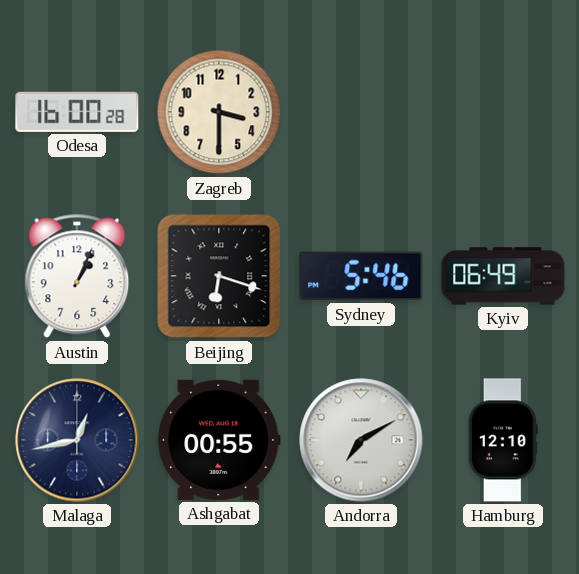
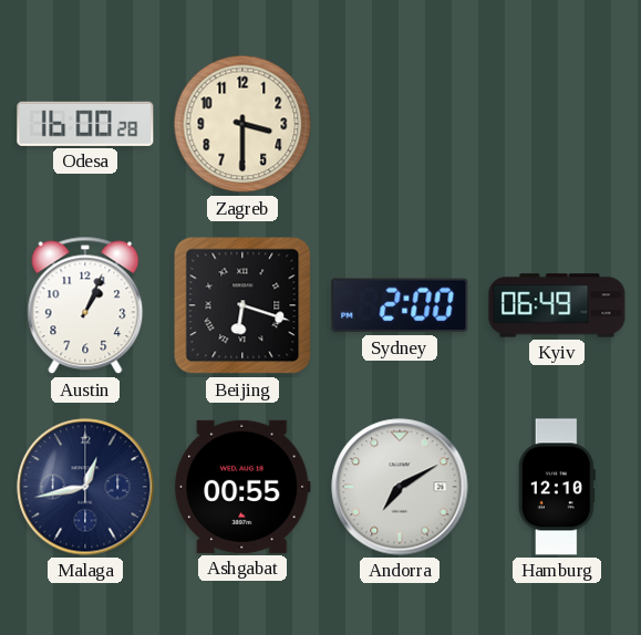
Sydney: 5:46 -> 2:00
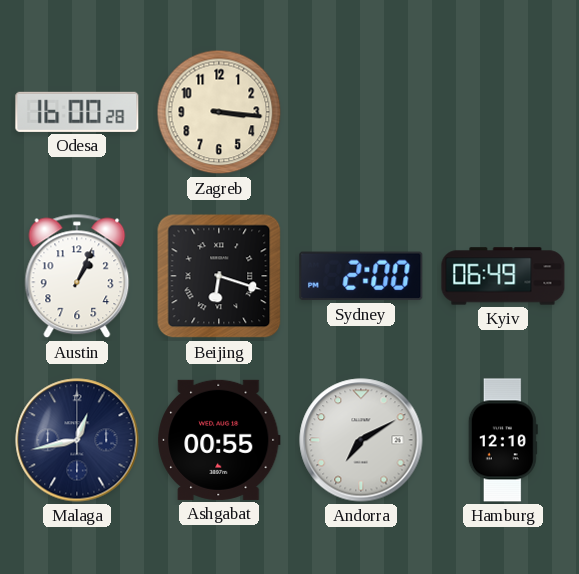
Zagreb: 3:30 -> 3:16
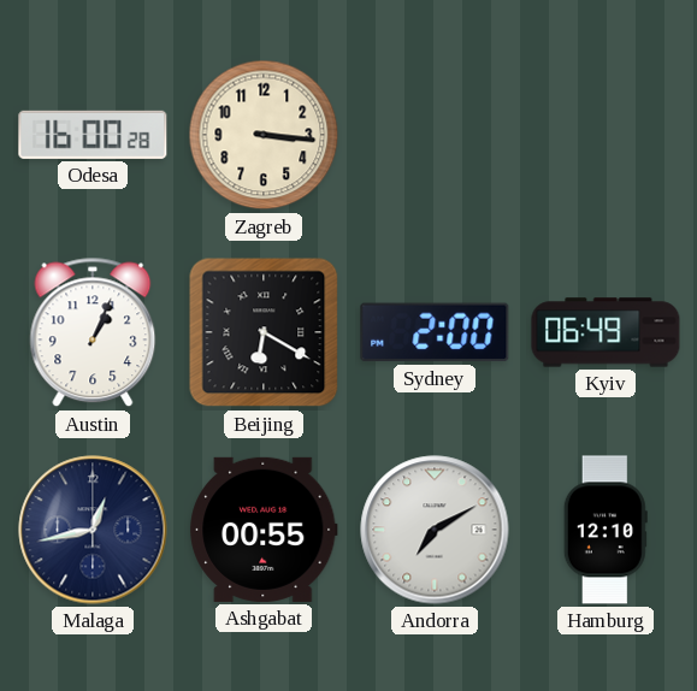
Beijing: 6:18 -> 6:20
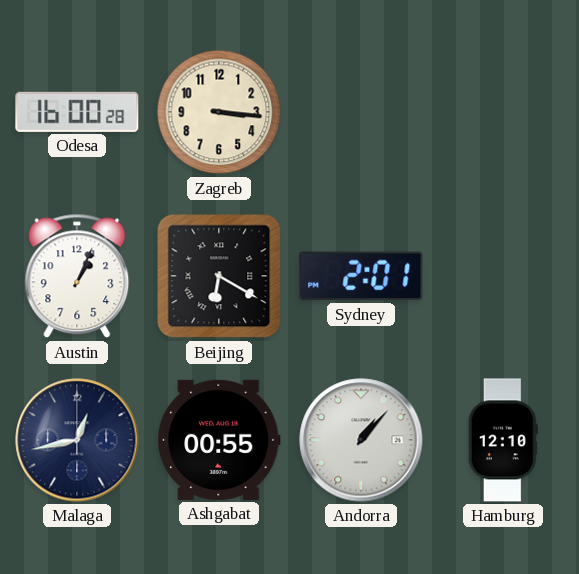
Sydney: 2:00 -> 2:01
Kyiv: 06:49 -> none
Andorra: 7:10 -> 1:07
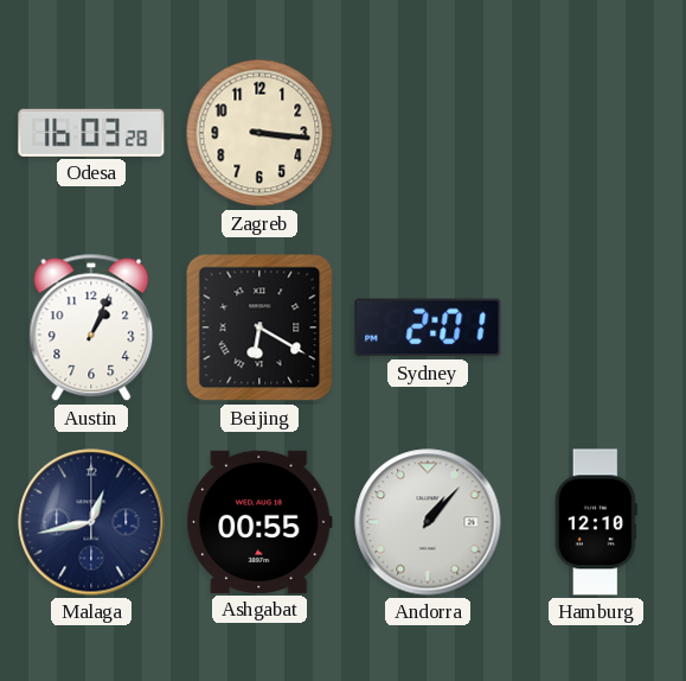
Odesa: 16:00 -> 16:03
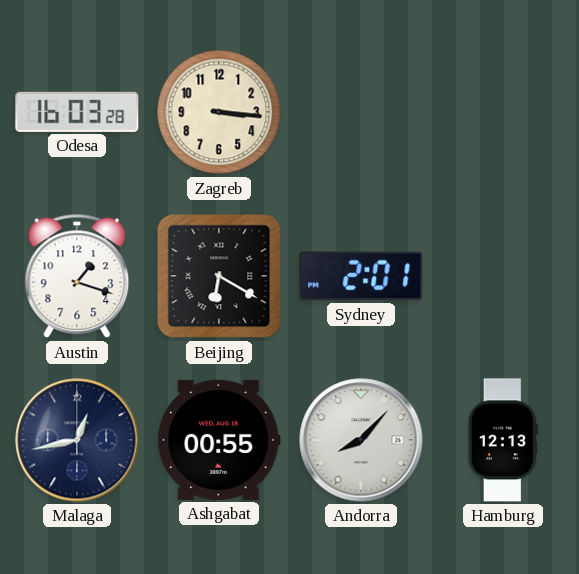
Austin: 1:04 -> 1:18
Andorra: 1:07 -> 8:07
Hamburg: 12:10 -> 12:13
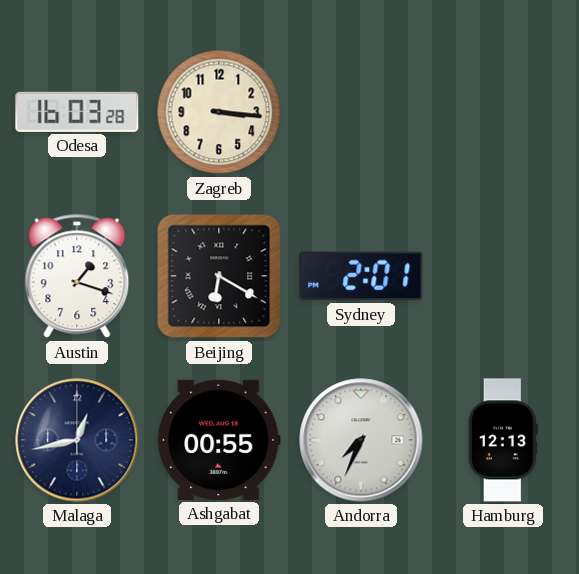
Andorra: 8:07 -> 7:34
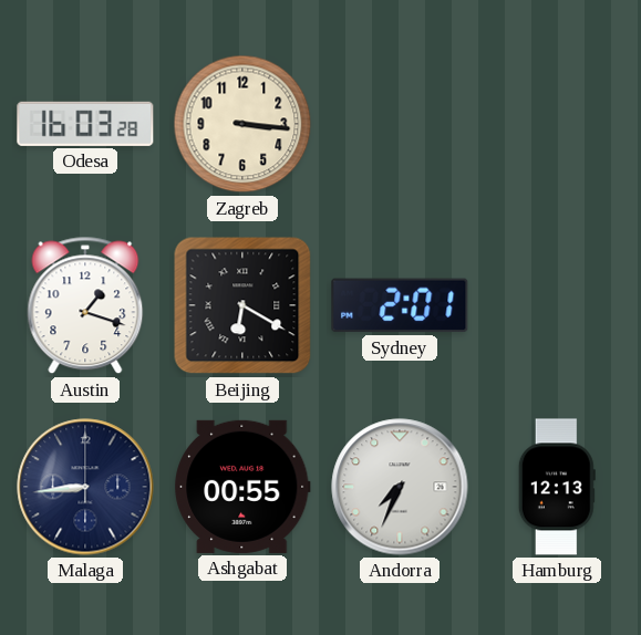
Malaga: 12:43 -> 8:44
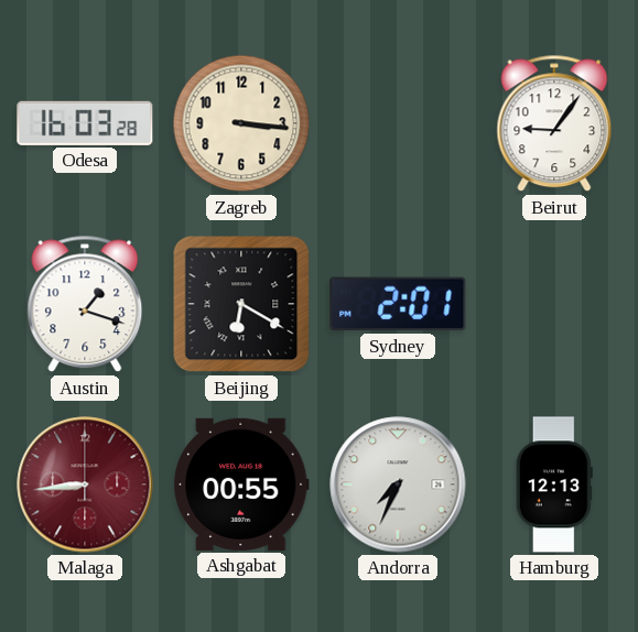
Beirut: none -> 9:06
Malaga dial: navy -> burgundy
